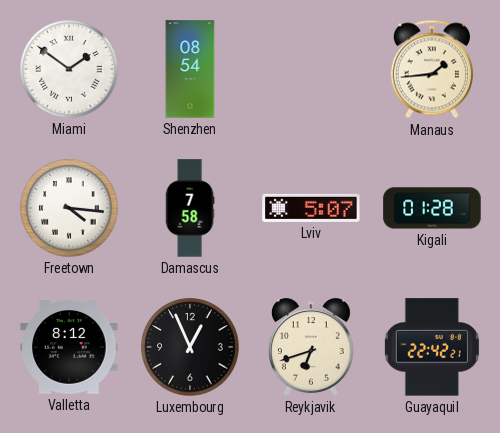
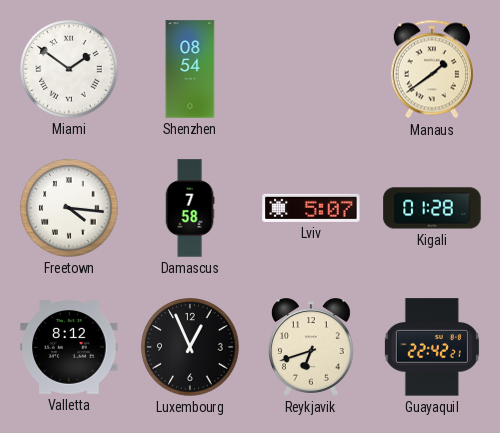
Manaus: 1:44 -> 1:39
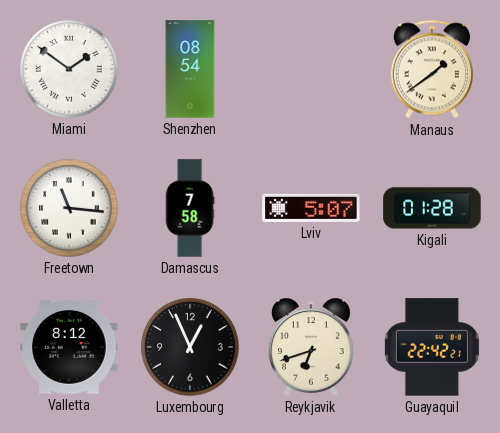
Freetown: 4:16 -> 11:16
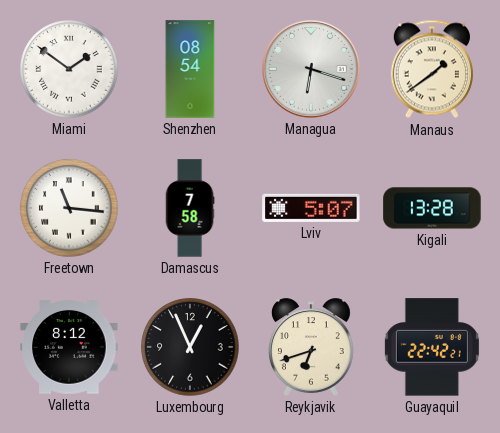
Managua: none -> 6:18
Kigali: 01:28 -> 13:28
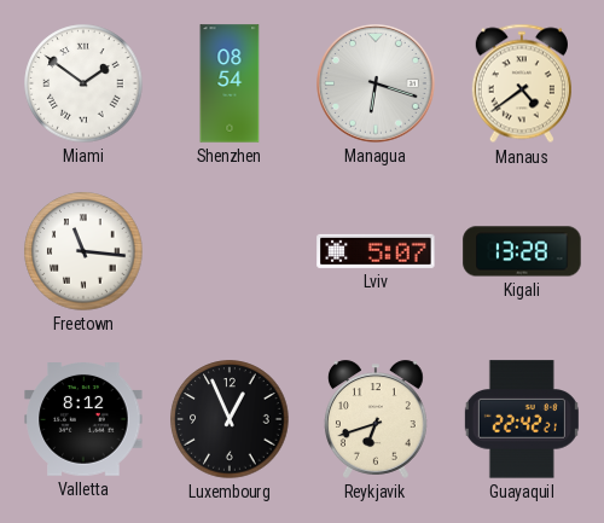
Manaus: 1:39 -> 4:39
Damascus: 7:58 -> none
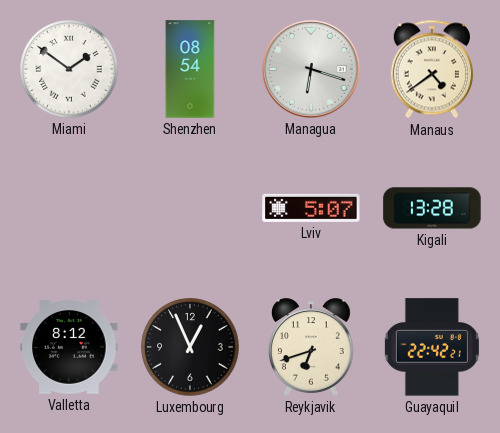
Freetown: 11:16 -> none
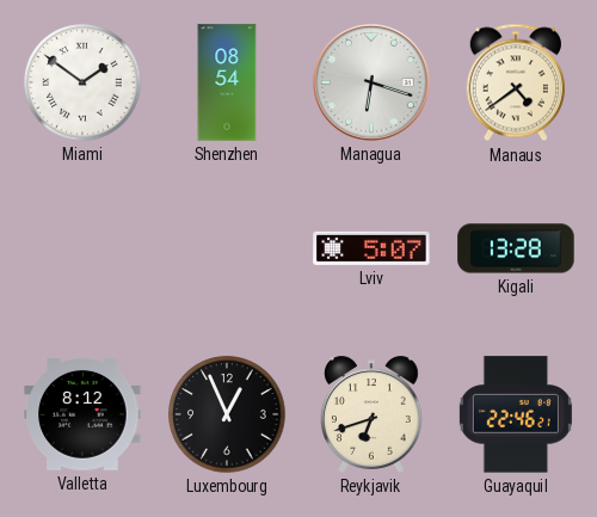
Guayaquil: 22:42 -> 22:46
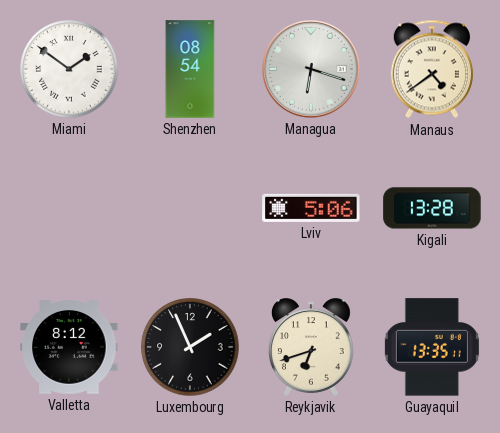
Lviv: 5:07 -> 5:06
Luxembourg: 12:56 -> 1:56
Guayaquil: 22:46 -> 13:35
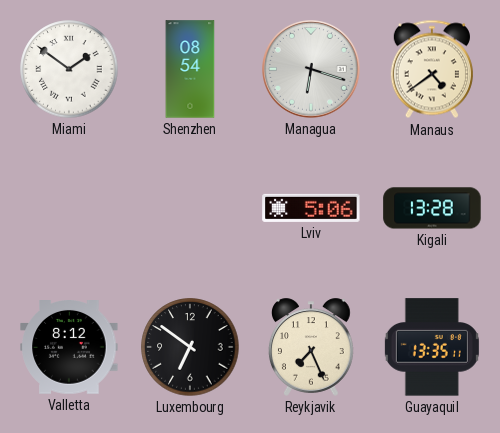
Luxembourg: 1:56 -> 6:51
Reykjavik: 6:42 -> 7:26
